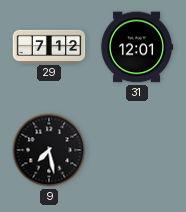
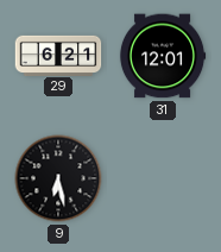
29: 7:12 -> 6:21
9: 7:28 -> 6:28
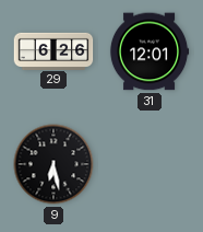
29: 6:21 -> 6:26
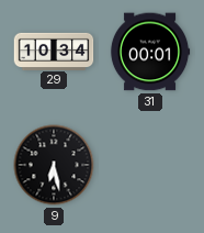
29: 6:26 -> 10:34
31: 12:01 -> 00:01
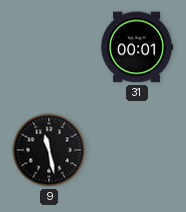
29: 10:34 -> none
9: 6:28 -> 11:28
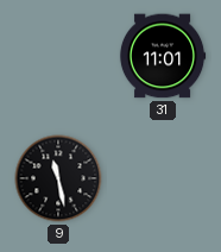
31: 00:01 -> 11:01
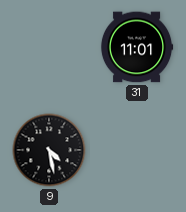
9: 11:28 -> 4:28
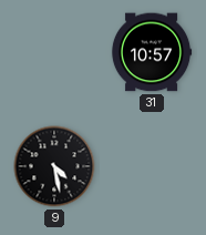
31: 11:01 -> 10:57
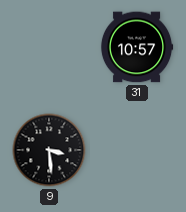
9: 4:28 -> 3:29
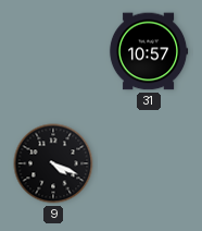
9: 3:29 -> 4:19
